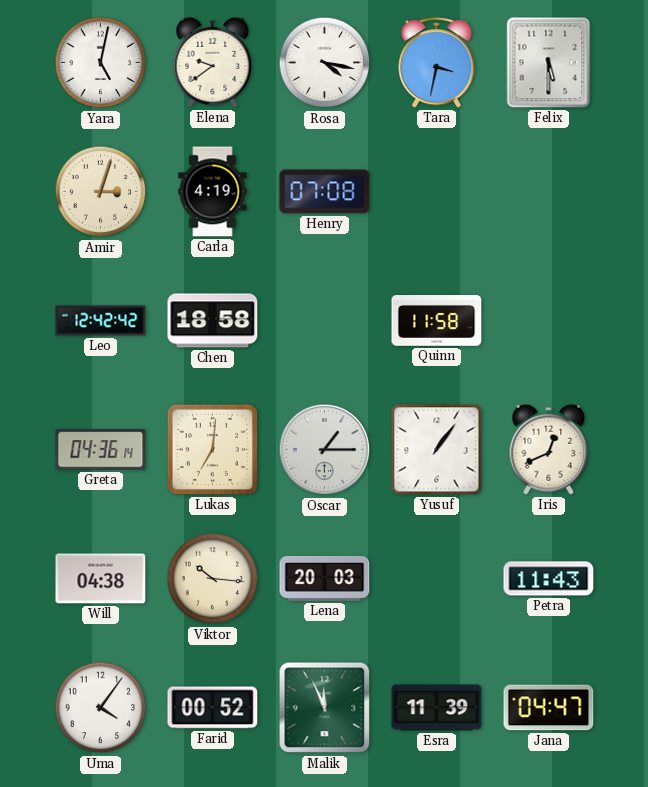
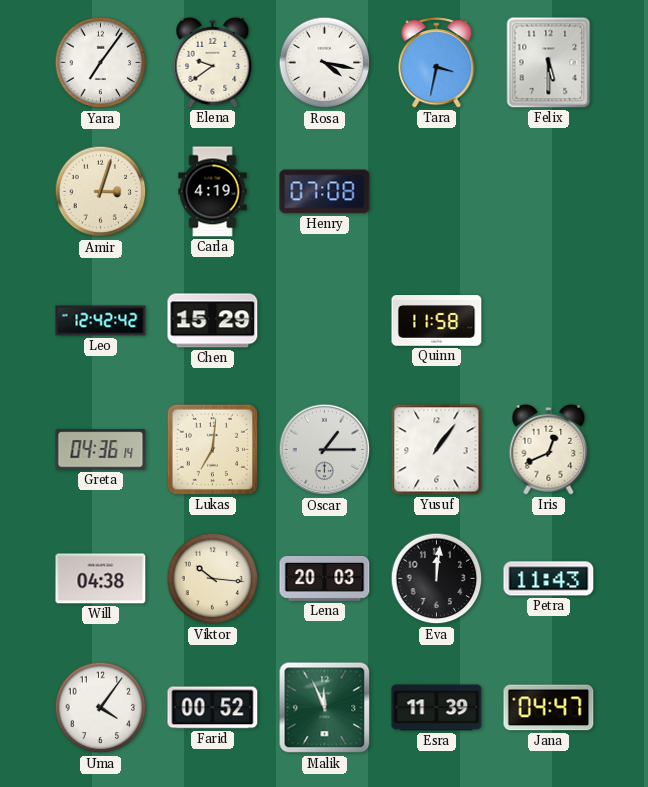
Yara: 5:02 -> 7:06
Chen: 18:58 -> 15:29
Eva: none -> 12:01
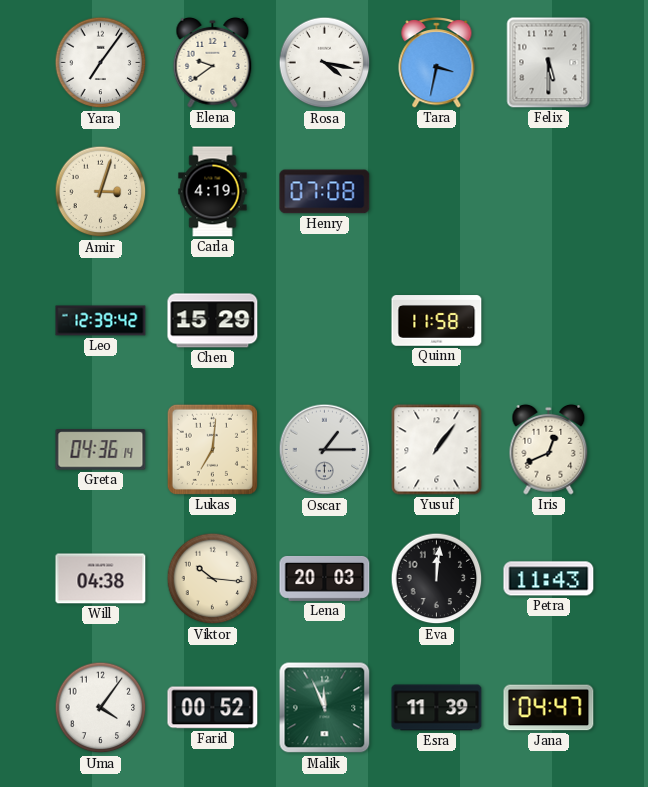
Leo: 12:42 -> 12:39
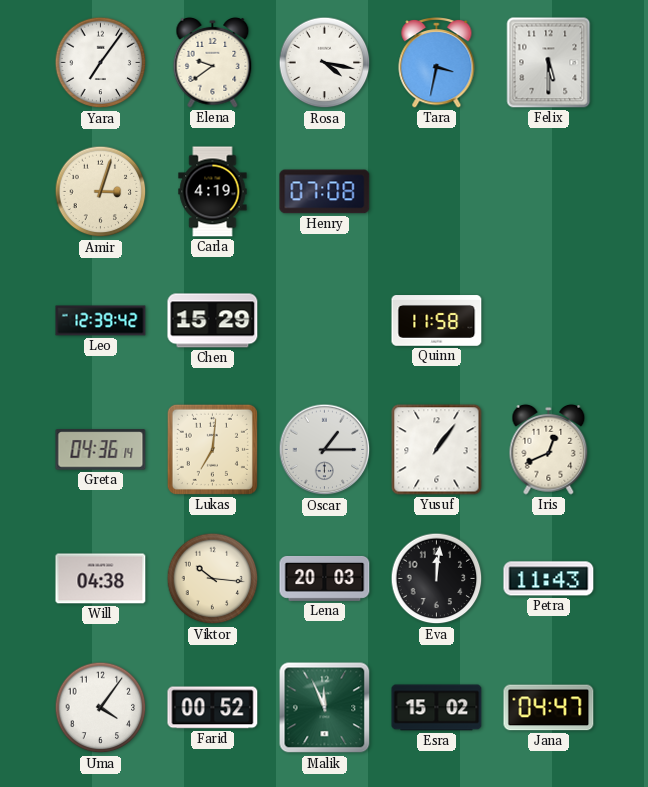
Esra: 11:39 -> 15:02
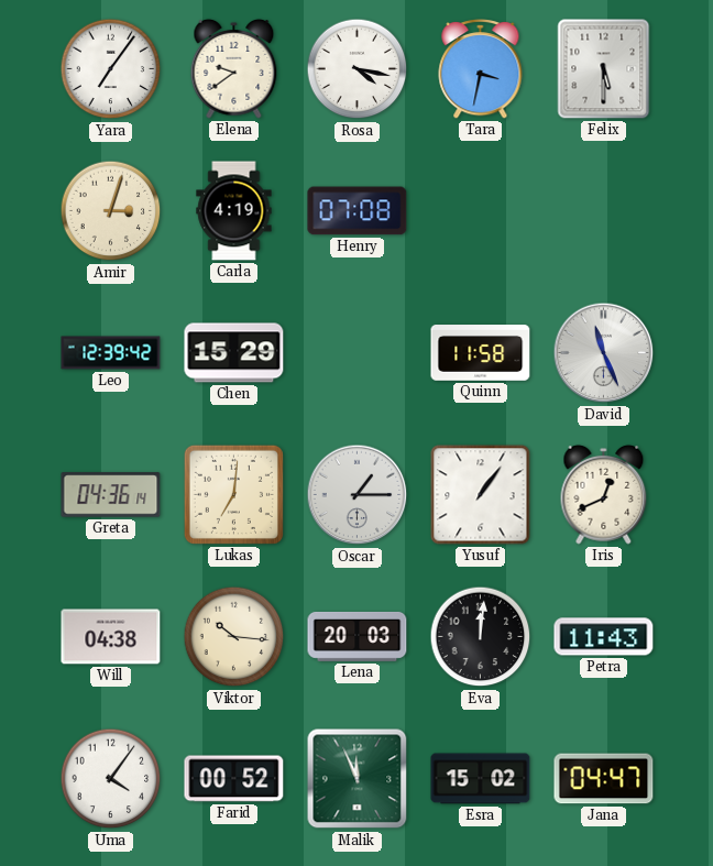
David: none -> 11:26
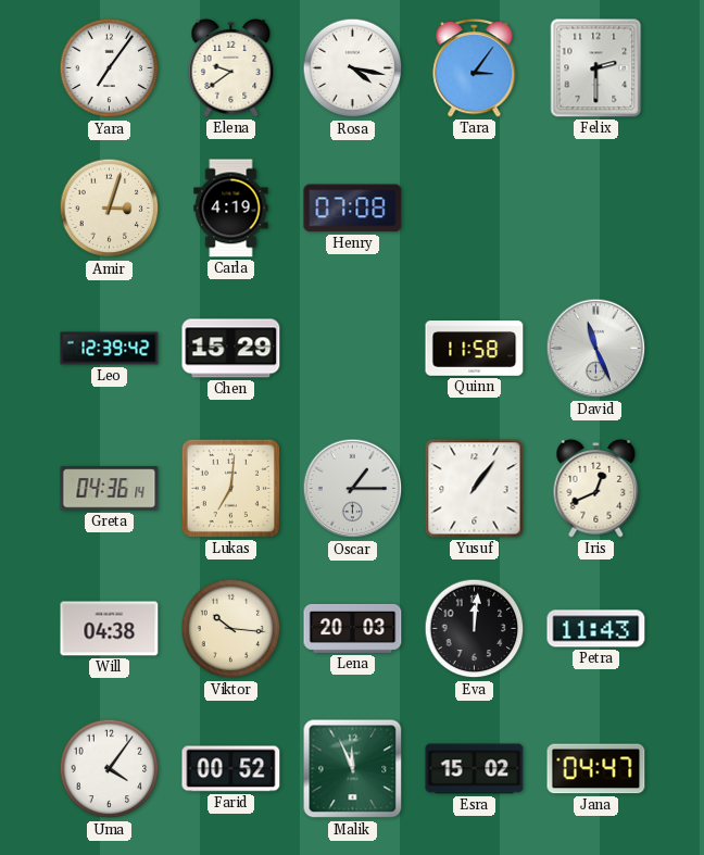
Tara: 3:32 -> 3:06
Felix: 5:30 -> 2:30
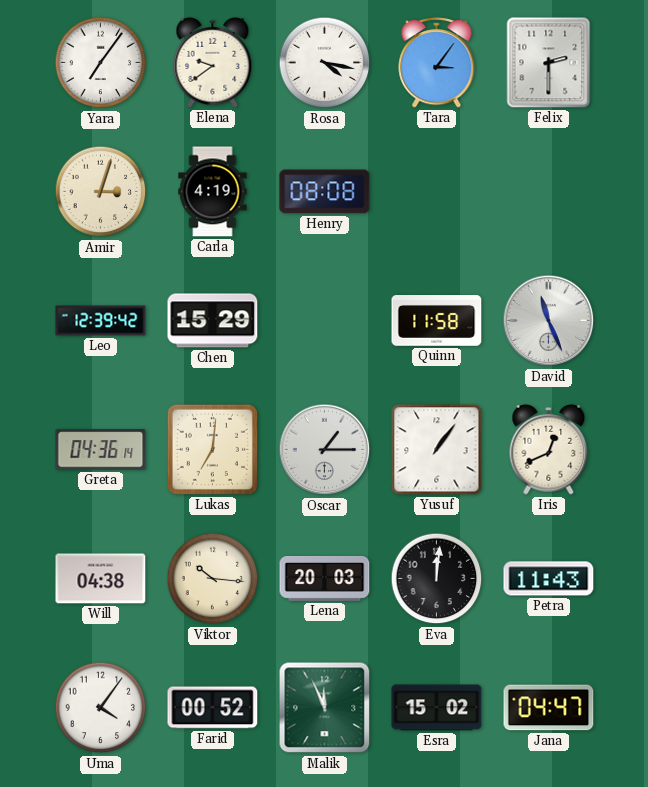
Henry: 07:08 -> 08:08
